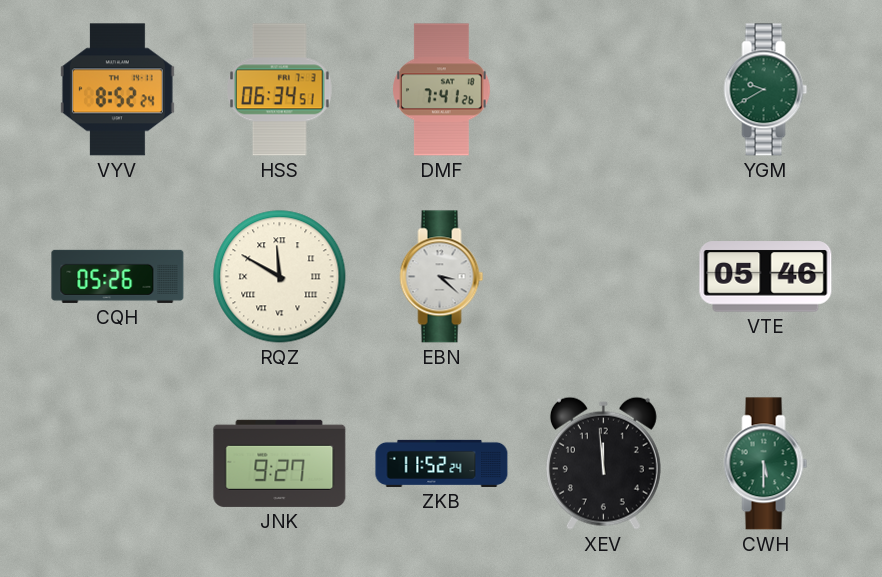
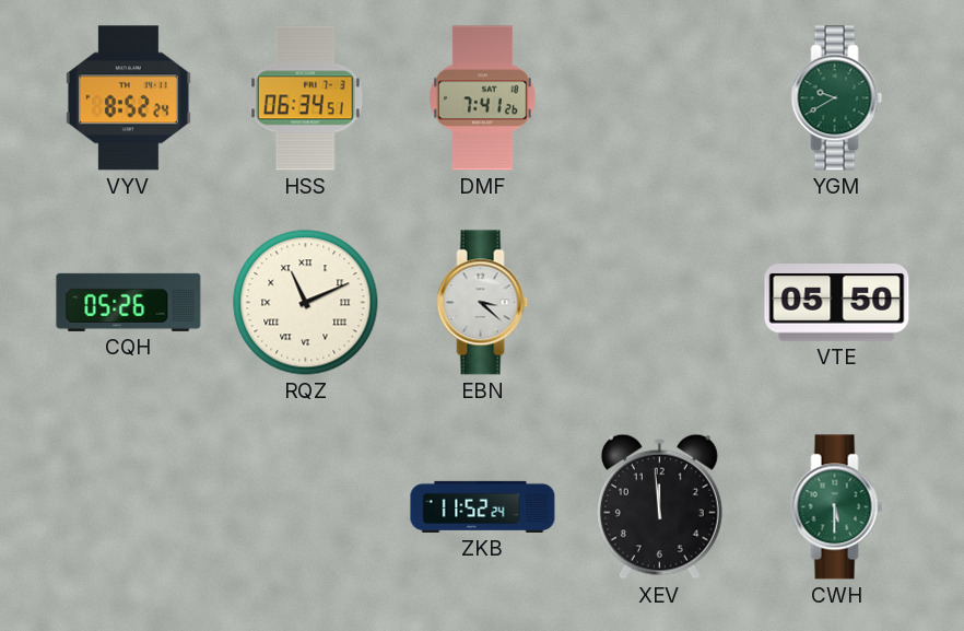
RQZ: 11:50 -> 11:11
VTE: 05:46 -> 05:50
JNK: 9:27 -> none
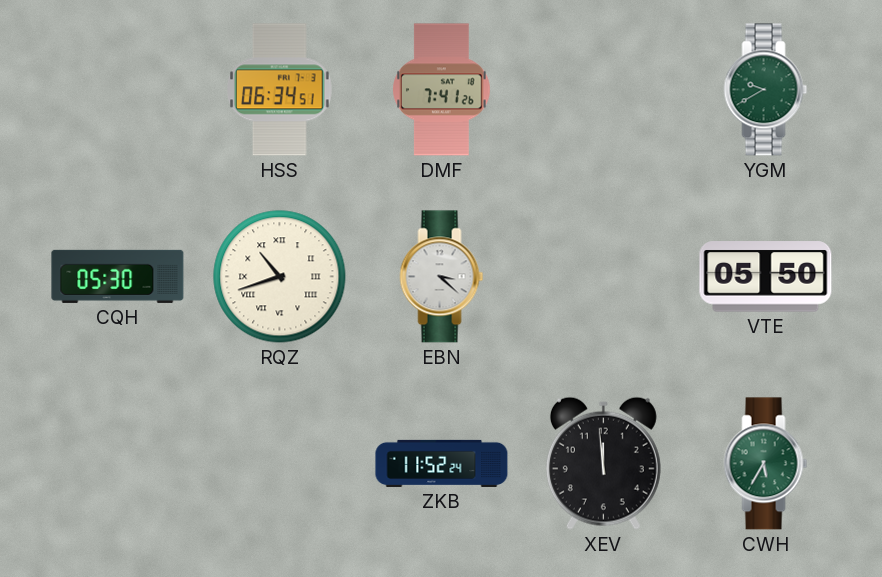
VYV: 8:52 -> none
CQH: 05:26 -> 05:30
RQZ: 11:11 -> 10:42
CWH: 5:30 -> 5:35
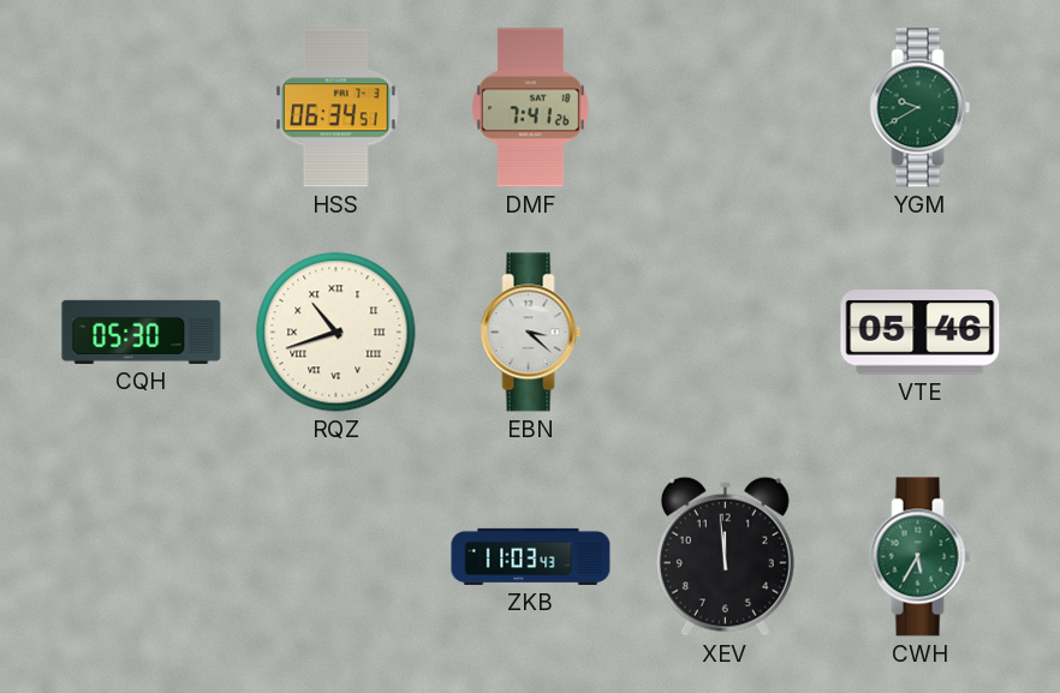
VTE: 05:50 -> 05:46
ZKB: 11:52 -> 11:03
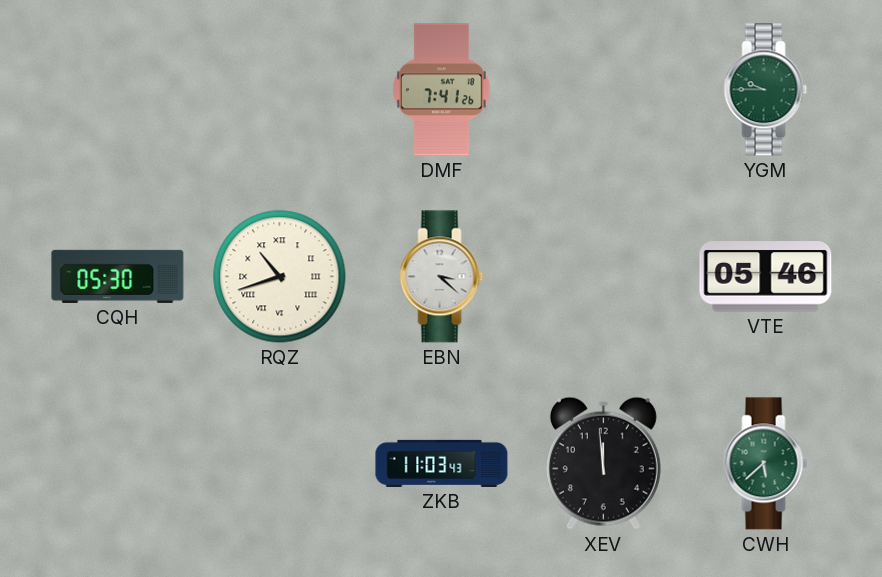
HSS: 06:34 -> none
YGM: 9:40 -> 9:45
CWH: 5:35 -> 5:38
